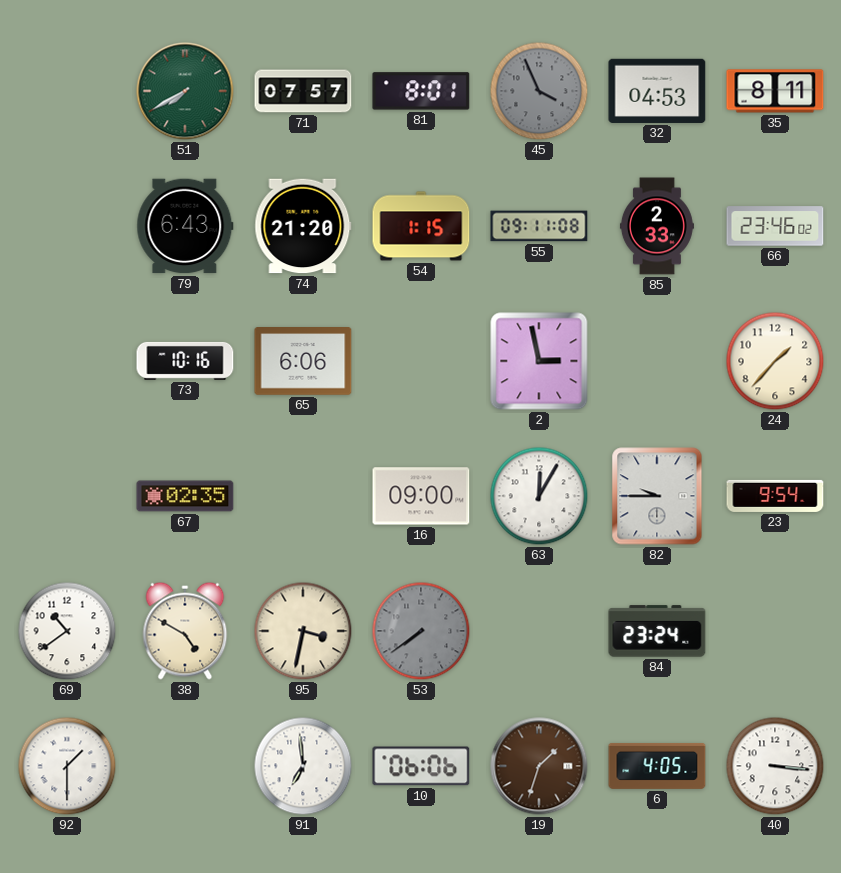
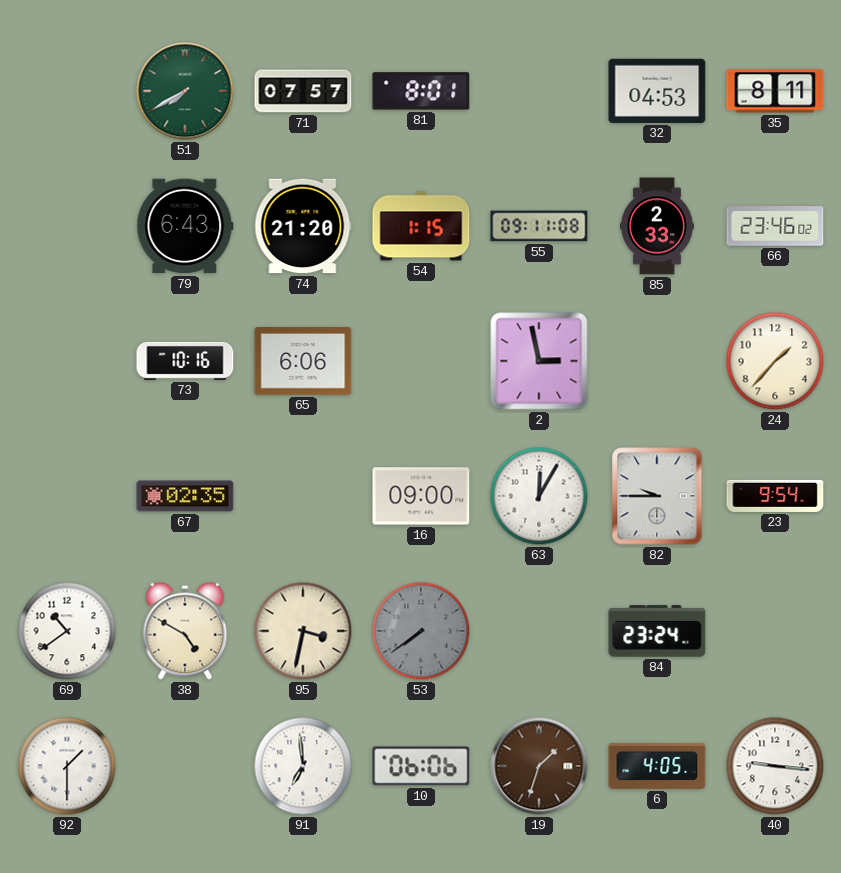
45: 3:56 -> none
40: 3:16 -> 9:16
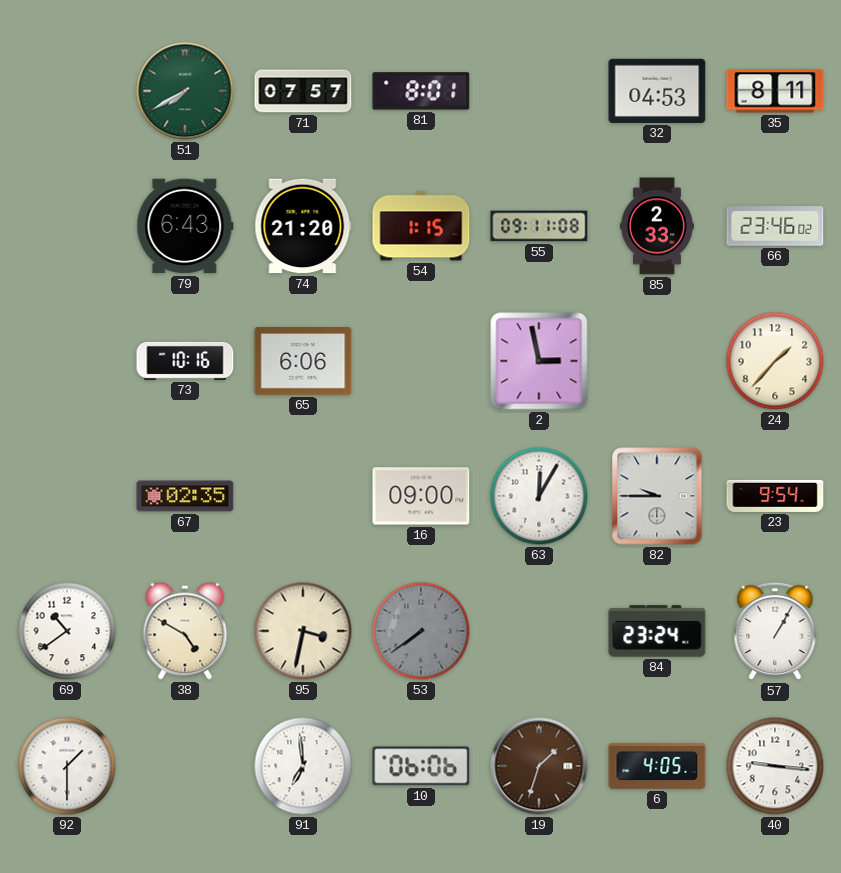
57: none -> 1:05
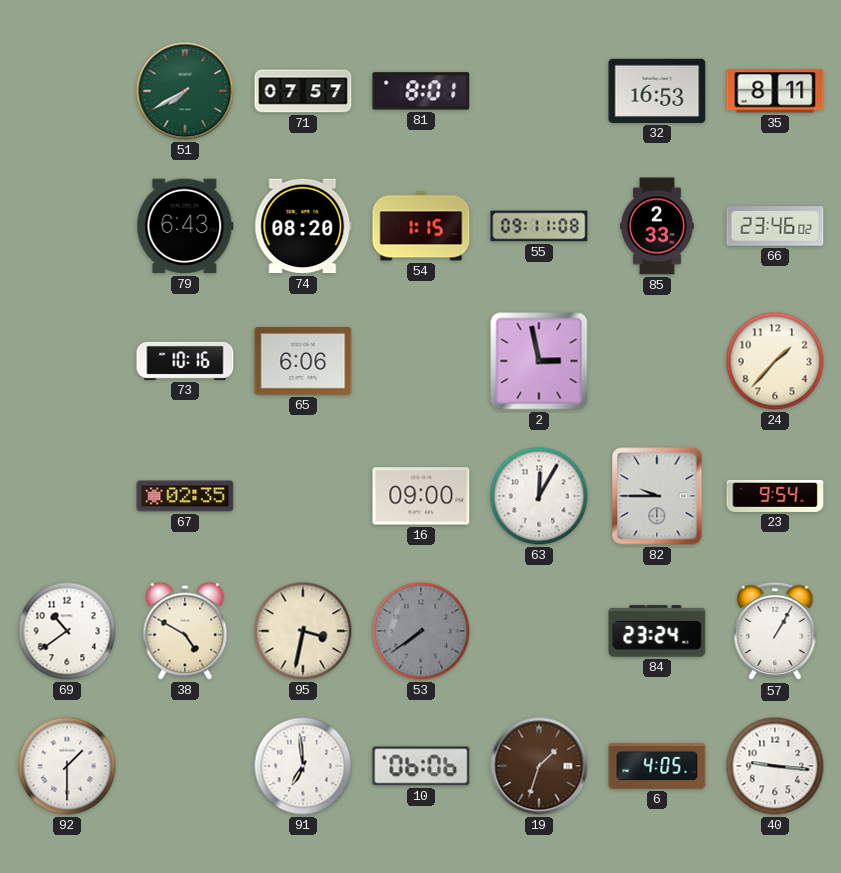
32: 04:53 -> 16:53
74: 21:20 -> 08:20
